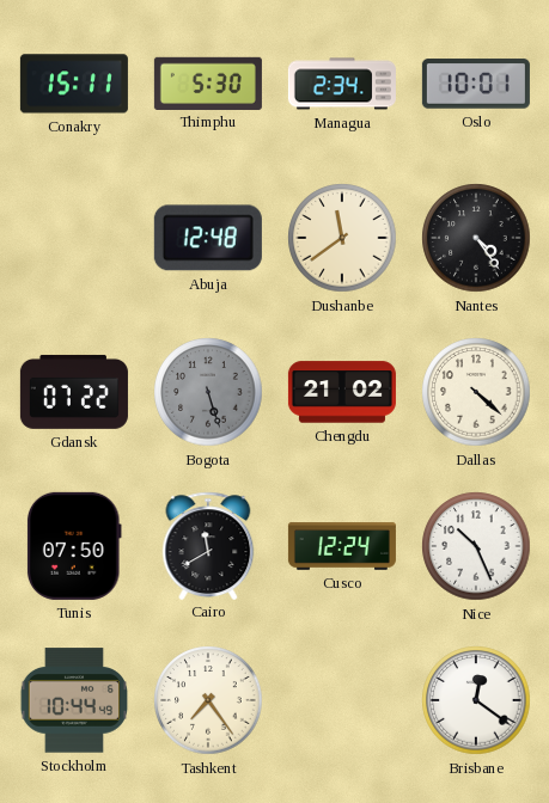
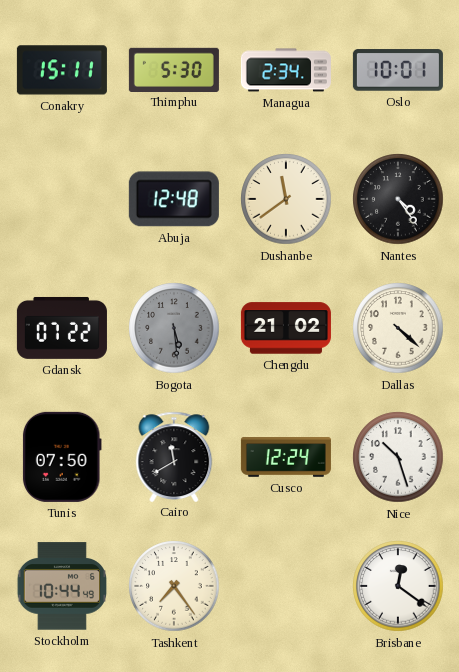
Bogota: 5:27 -> 5:29
Nice: 10:26 -> 10:27
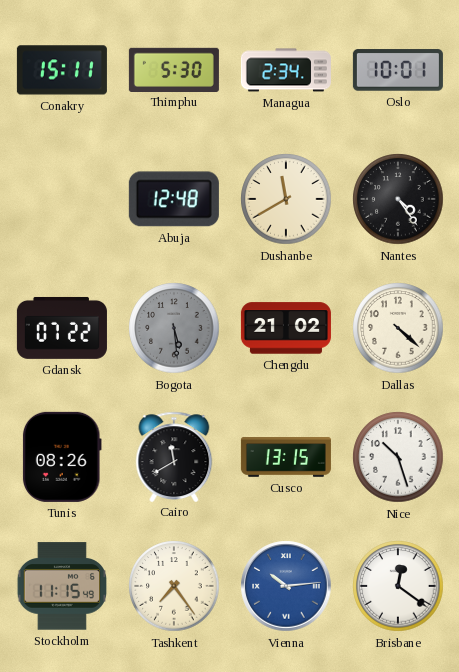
Dushanbe: 11:39 -> 11:40
Tunis: 07:50 -> 08:26
Cusco: 12:24 -> 13:15
Stockholm: 10:44 -> 11:15
Vienna: none -> 10:14
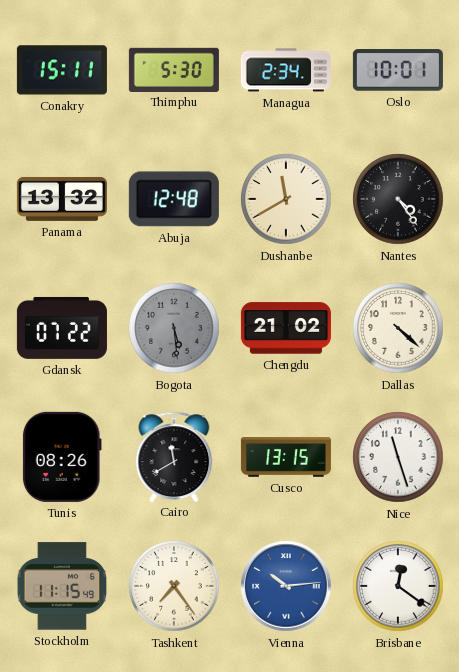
Panama: none -> 13:32
Nice: 10:27 -> 11:27
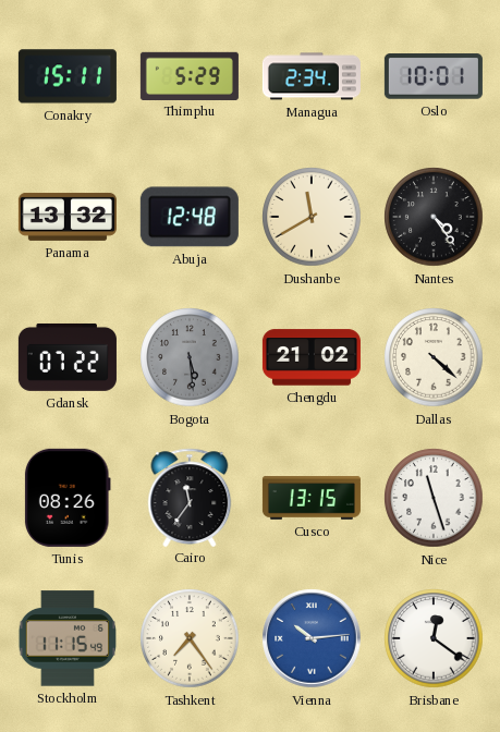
Thimphu: 5:30 -> 5:29
Cairo: 11:40 -> 11:36
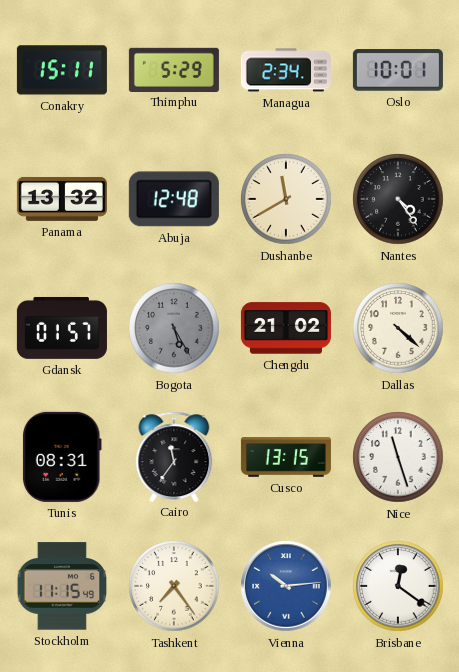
Gdansk: 07:22 -> 01:57
Bogota: 5:29 -> 5:25
Tunis: 08:26 -> 08:31
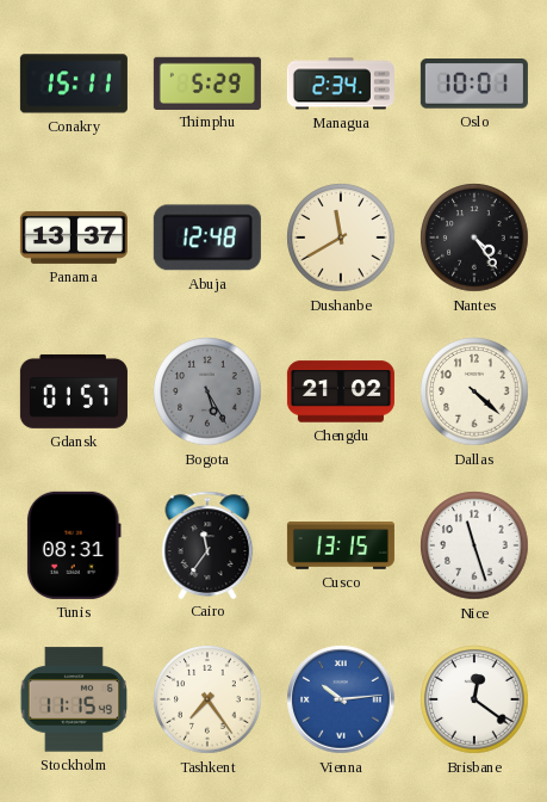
Panama: 13:32 -> 13:37
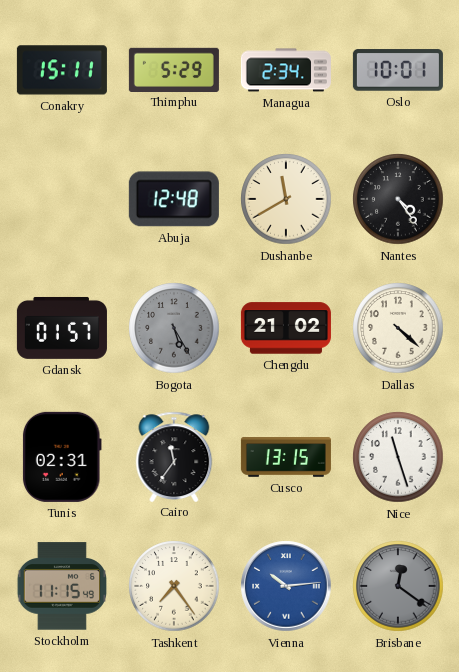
Panama: 13:37 -> none
Tunis: 08:31 -> 02:31
Brisbane dial: white -> grey
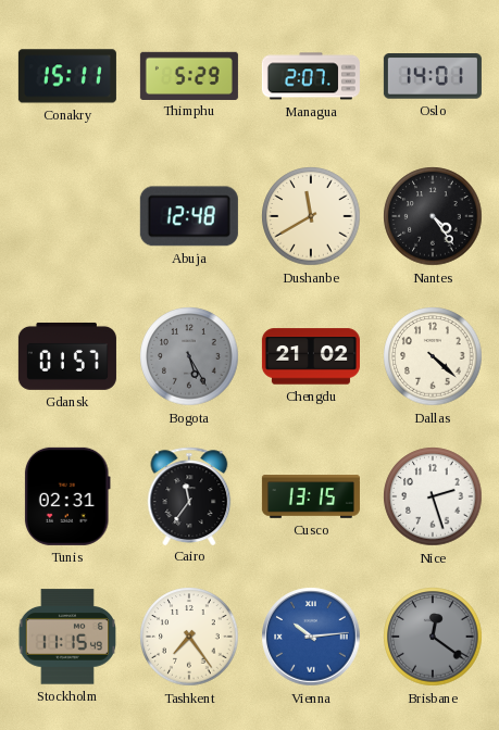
Managua: 2:34 -> 2:07
Oslo: 10:01 -> 14:01
Nice: 11:27 -> 2:27
